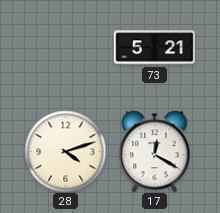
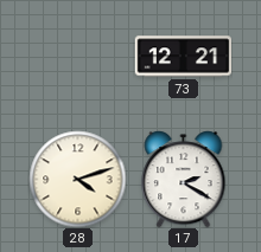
73: 5:21 -> 12:21
17: 12:20 -> 2:20
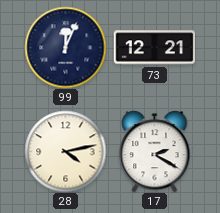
99: none -> 12:04
28: 4:12 -> 4:13
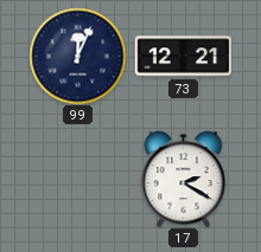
28: 4:13 -> none
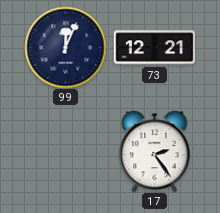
17: 2:20 -> 2:24
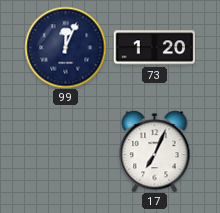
73: 12:21 -> 1:20
17: 2:24 -> 7:04
